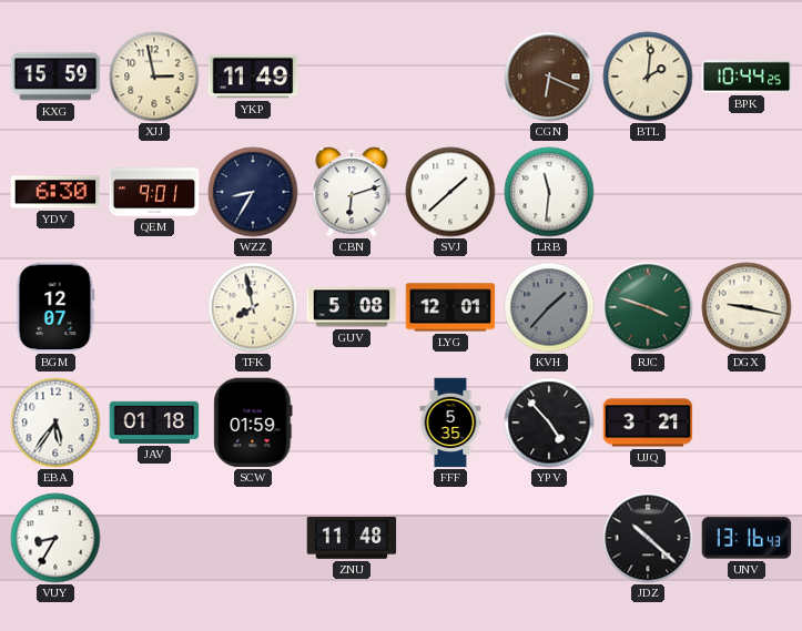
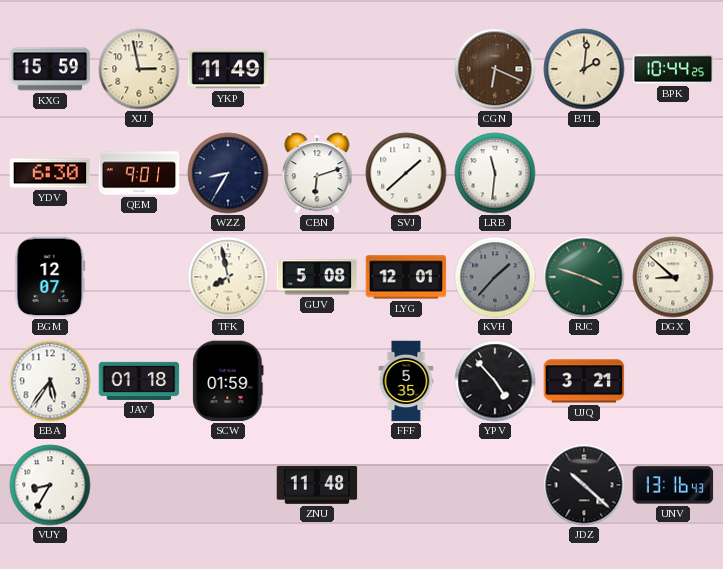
DGX: 9:17 -> 8:52
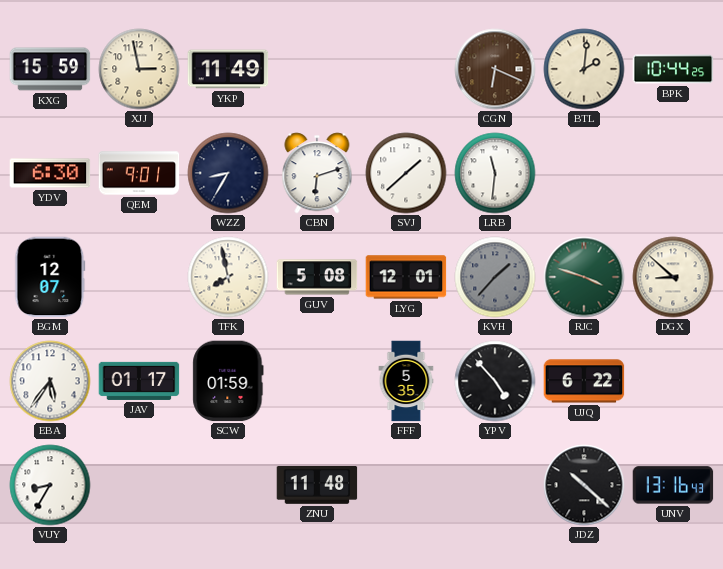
JAV: 01:18 -> 01:17
UJQ: 3:21 -> 6:22
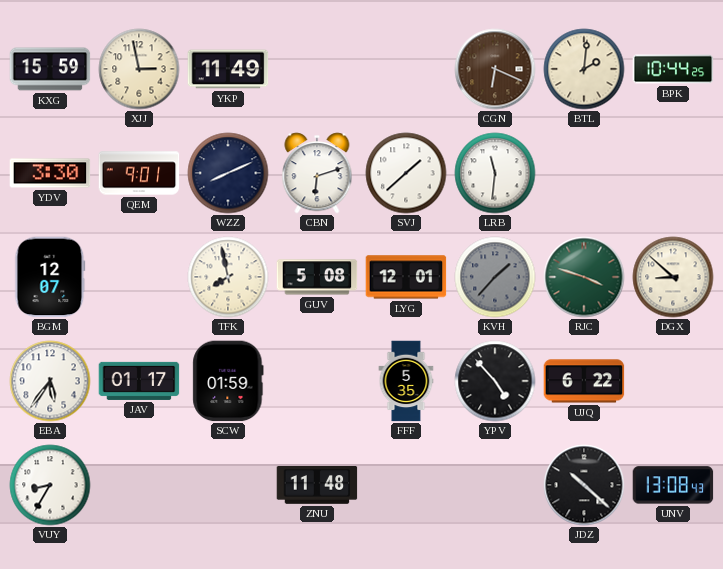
YDV: 6:30 -> 3:30
WZZ: 8:35 -> 8:11
UNV: 13:16 -> 13:08
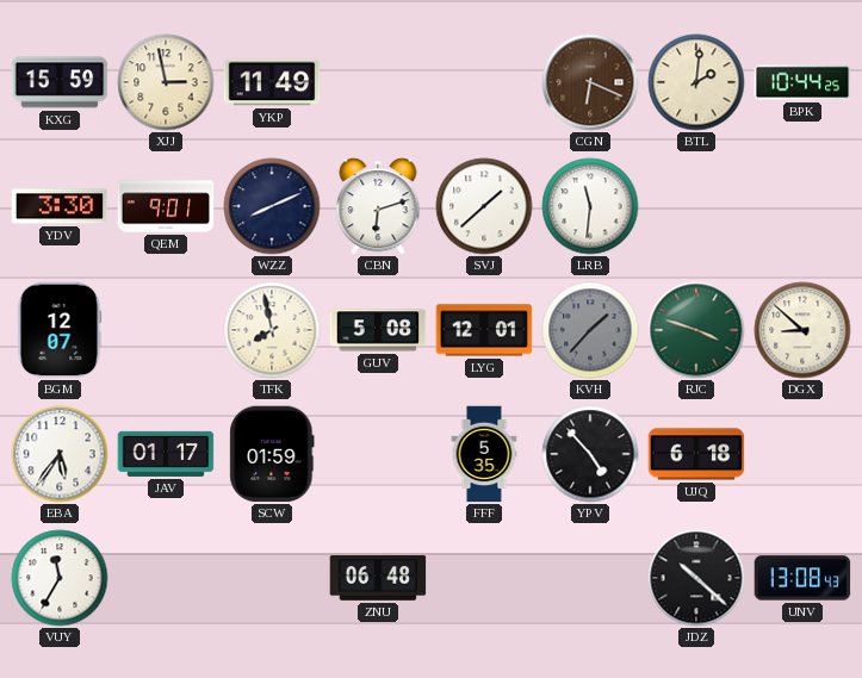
UJQ: 6:22 -> 6:18
VUY: 8:35 -> 11:35
ZNU: 11:48 -> 06:48
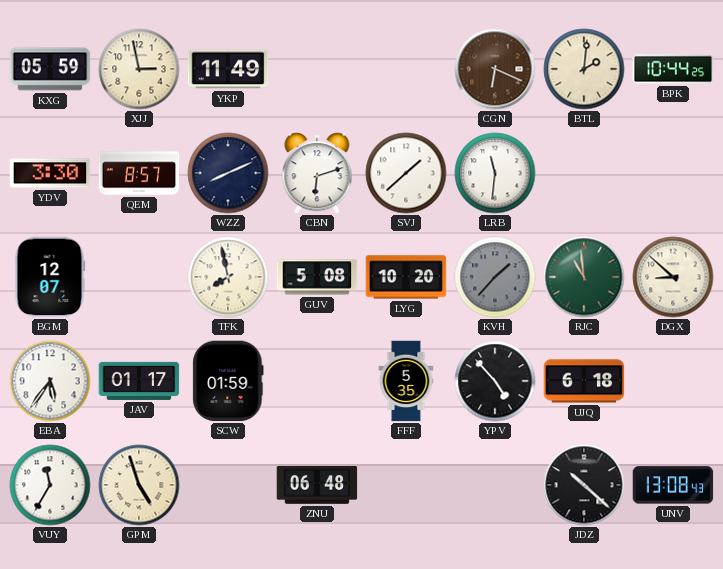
KXG: 15:59 -> 05:59
QEM: 9:01 -> 8:57
LYG: 12:01 -> 10:20
RJC: 3:48 -> 10:59
GPM: none -> 4:57
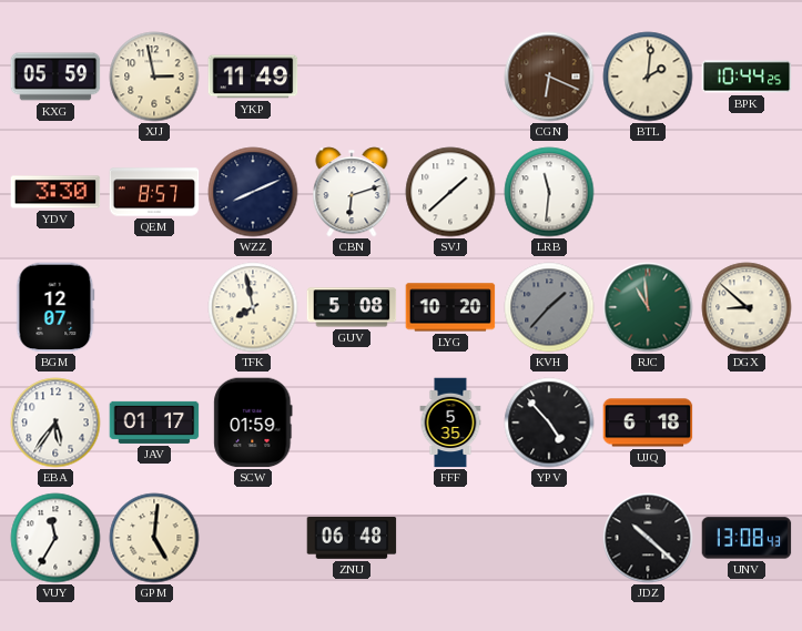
GPM: 4:57 -> 5:01
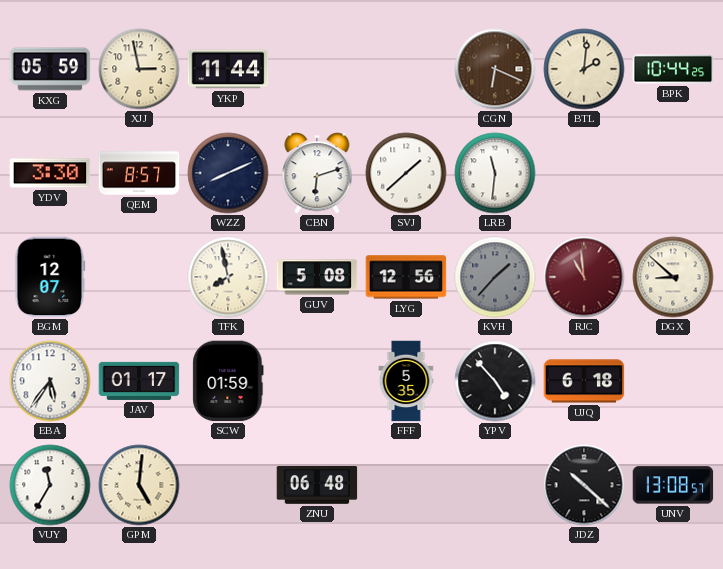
YKP: 11:49 -> 11:44
LYG: 10:20 -> 12:56
RJC dial: green -> burgundy
UNV: 13:08:43 -> 13:08:57
